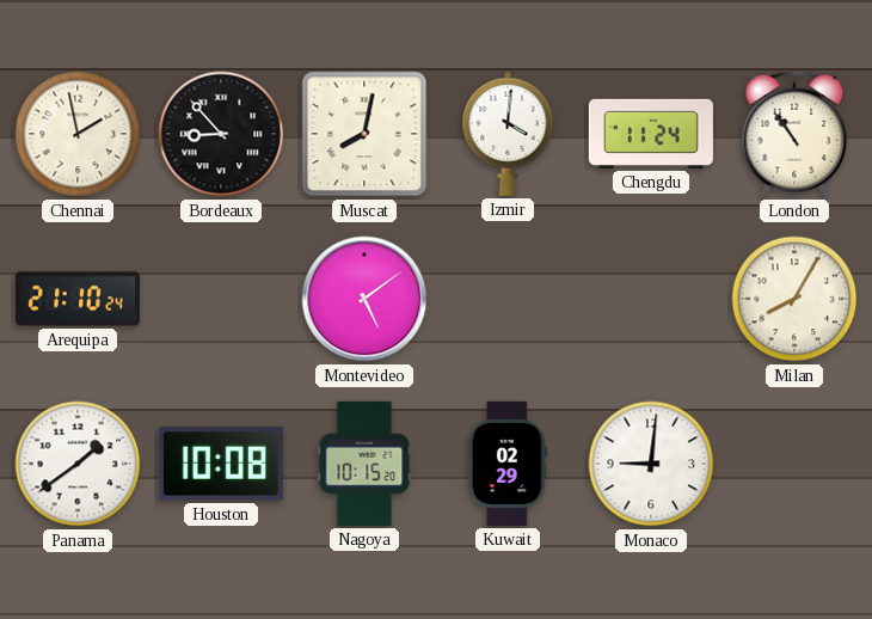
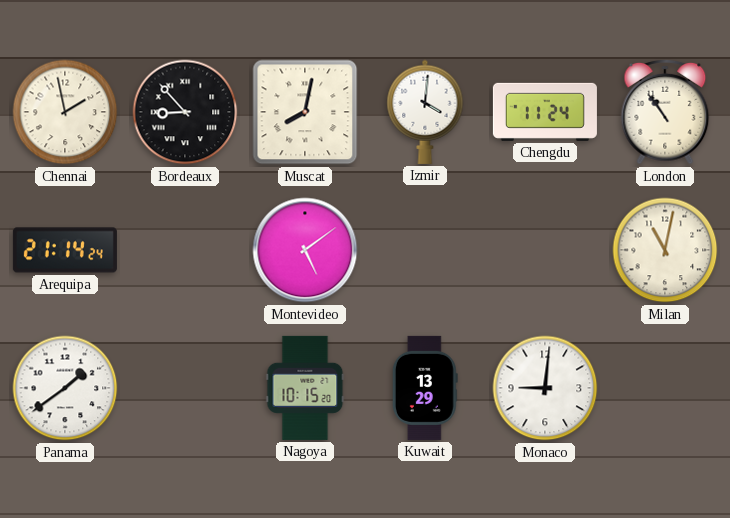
Arequipa: 21:10 -> 21:14
Milan: 8:05 -> 11:02
Houston: 10:08 -> none
Kuwait: 02:29 -> 13:29
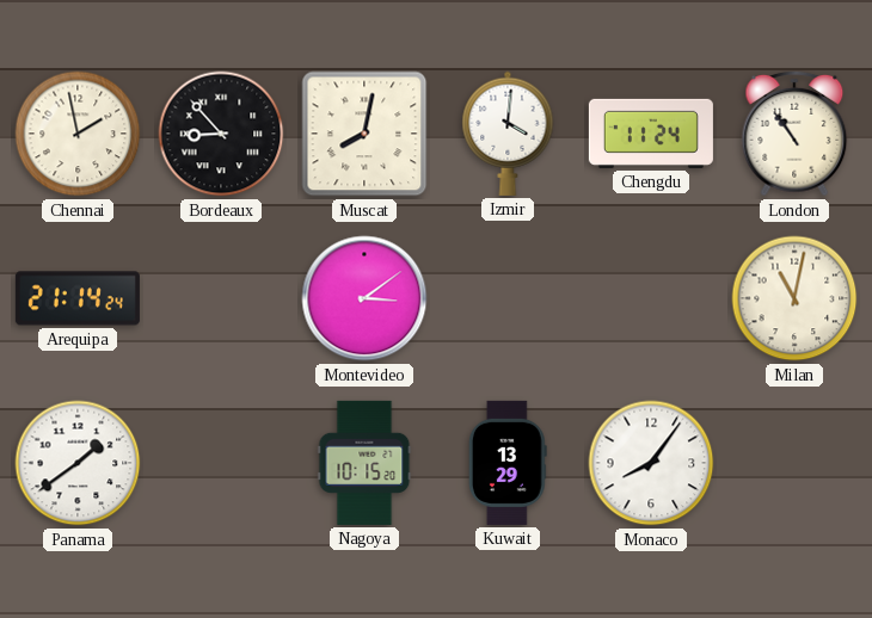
Montevideo: 5:09 -> 3:09
Monaco: 9:01 -> 8:06
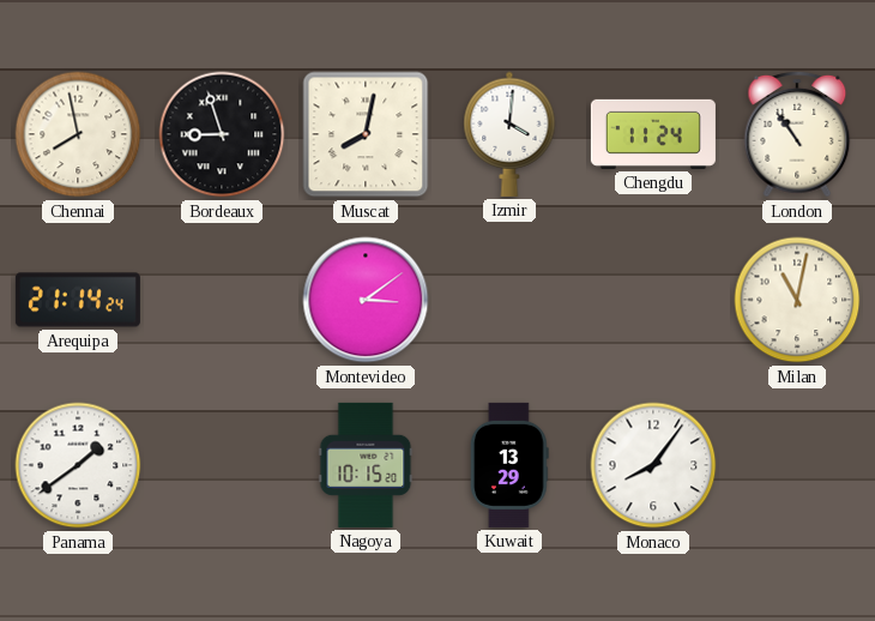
Chennai: 1:58 -> 7:58
Bordeaux: 8:53 -> 8:57
